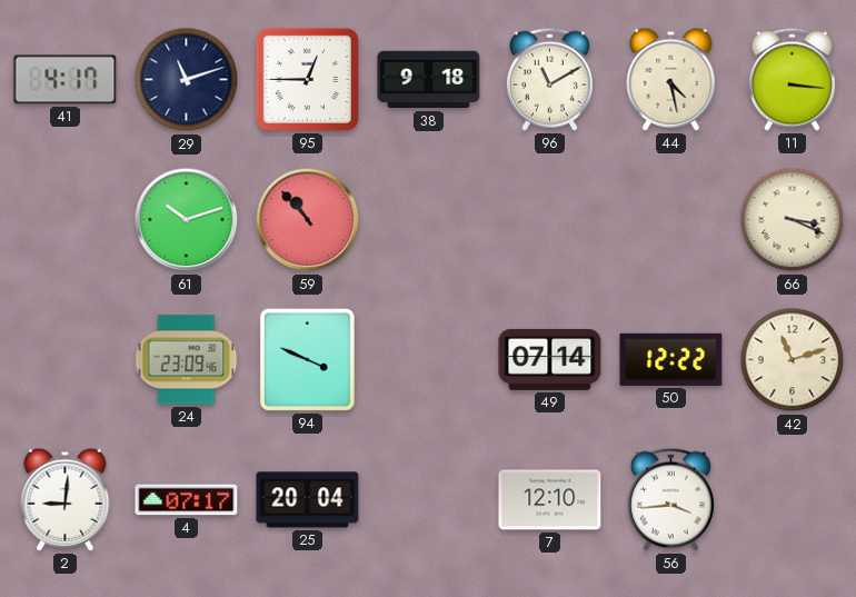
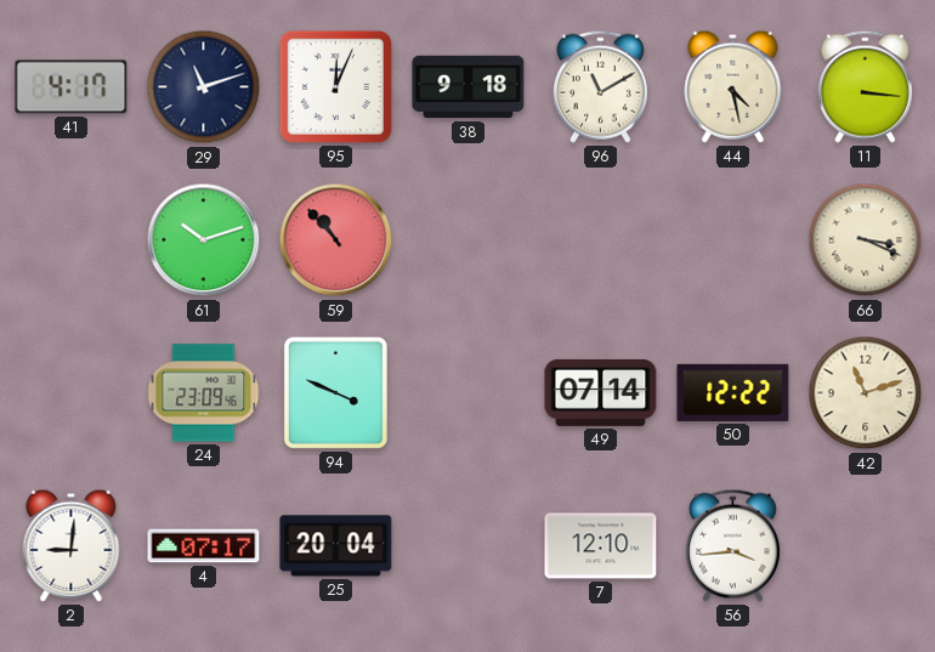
95: 12:45 -> 12:04
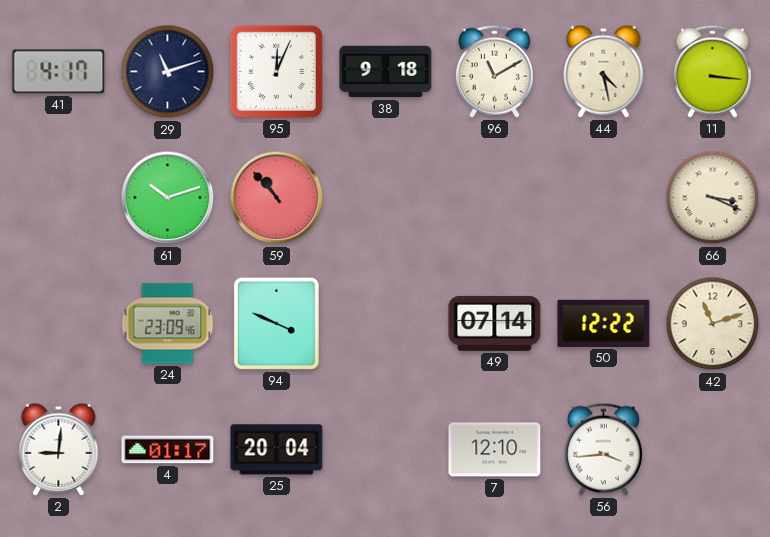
4: 07:17 -> 01:17
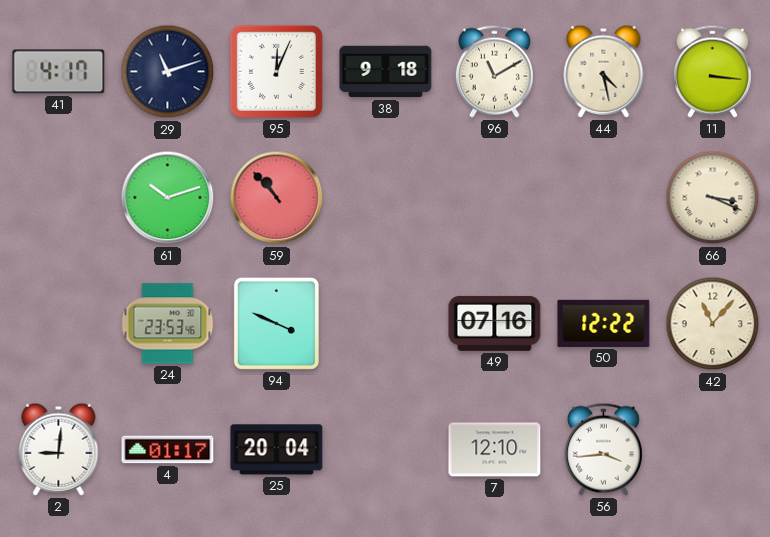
24: 23:09 -> 23:53
49: 07:14 -> 07:16
42: 11:12 -> 11:07
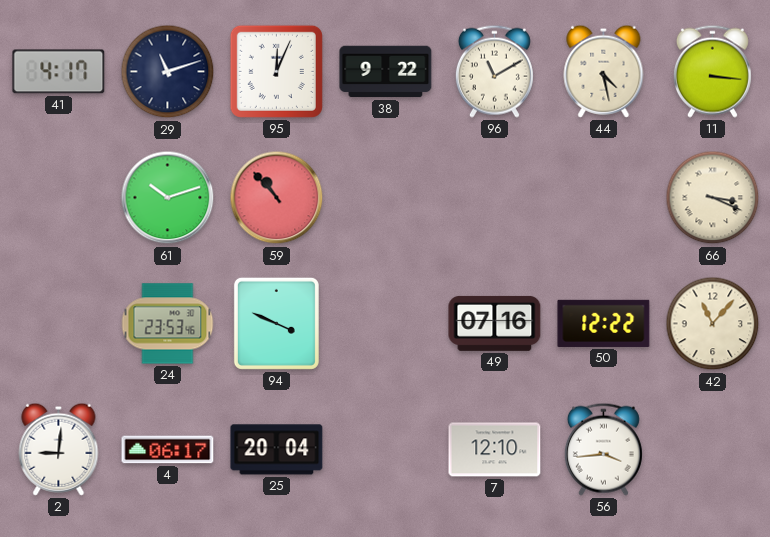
38: 9:18 -> 9:22
4: 01:17 -> 06:17
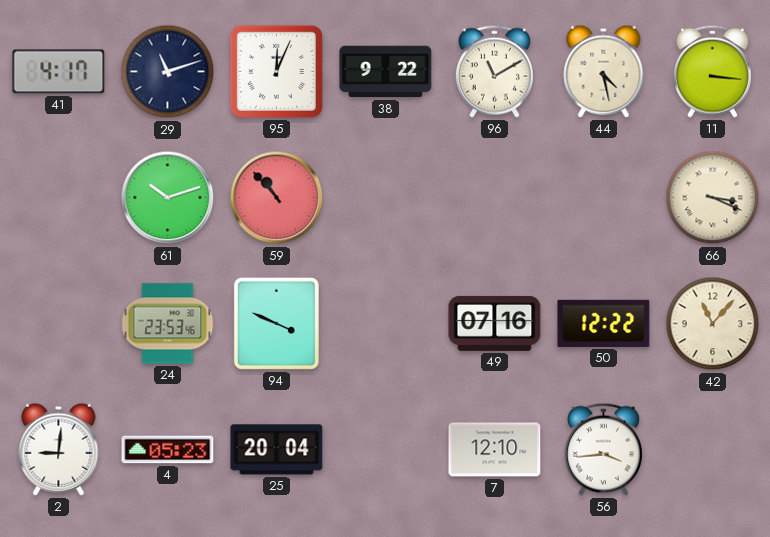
4: 06:17 -> 05:23
